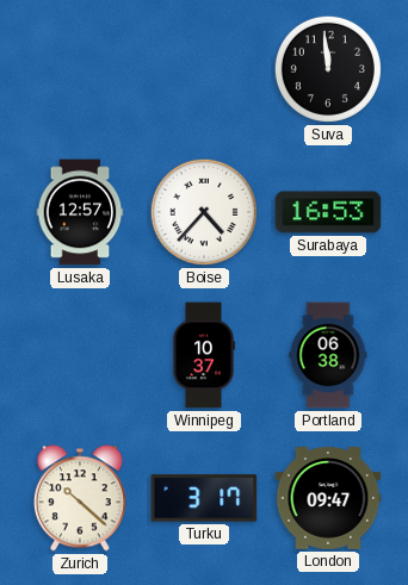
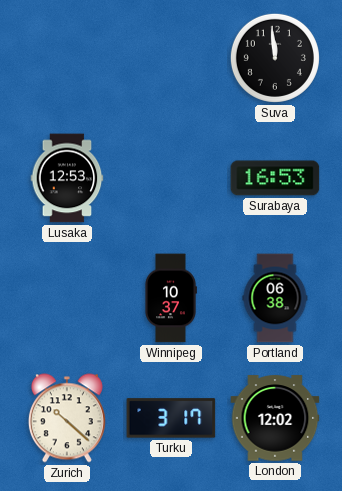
Lusaka: 12:57 -> 12:53
Boise: 4:37 -> none
London: 09:47 -> 12:02
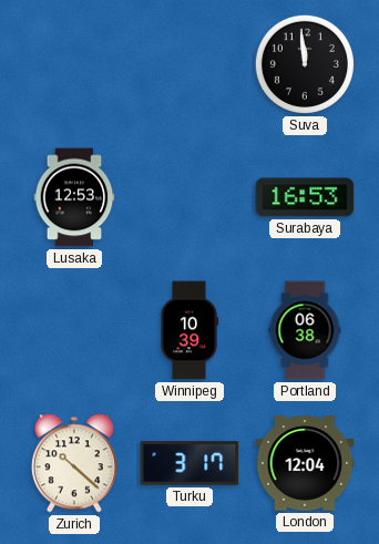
Winnipeg: 10:37 -> 10:39
London: 12:02 -> 12:04
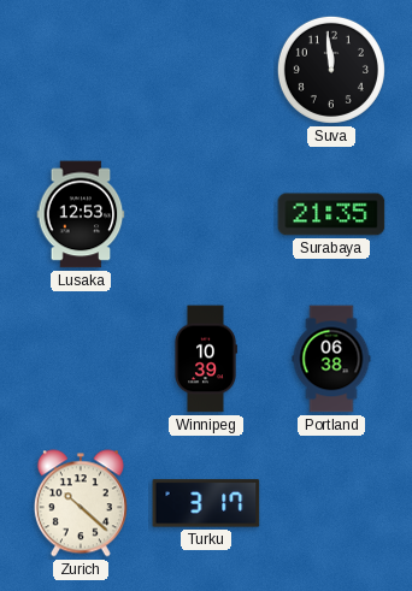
Surabaya: 16:53 -> 21:35
London: 12:04 -> none
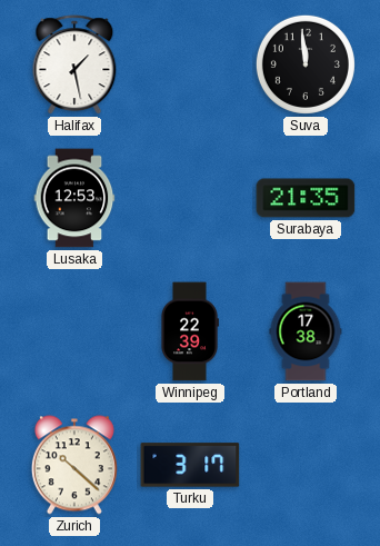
Halifax: none -> 1:28
Winnipeg: 10:39 -> 22:39
Portland: 06:38 -> 17:38
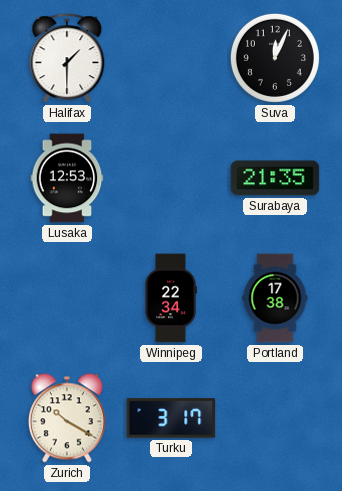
Halifax: 1:28 -> 1:30
Suva: 11:59 -> 12:04
Winnipeg: 22:39 -> 22:34
Zurich: 10:22 -> 10:20
